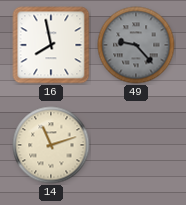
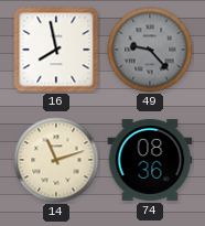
74: none -> 08:36
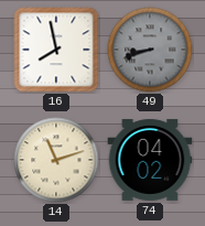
49: 9:23 -> 8:42
74: 08:36 -> 04:02
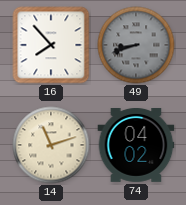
16: 7:58 -> 7:53
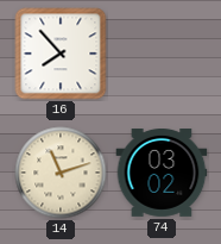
49: 8:42 -> none
74: 04:02 -> 03:02
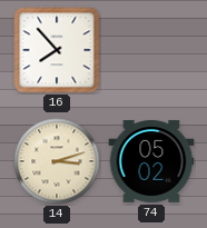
14: 11:12 -> 3:12
74: 03:02 -> 05:02
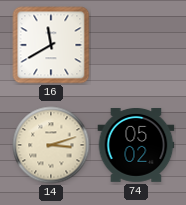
16: 7:53 -> 11:40
